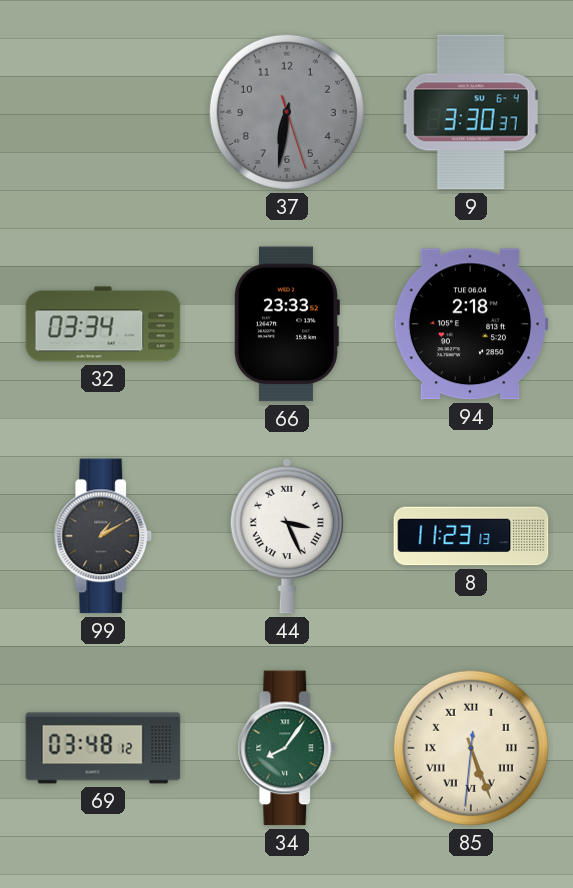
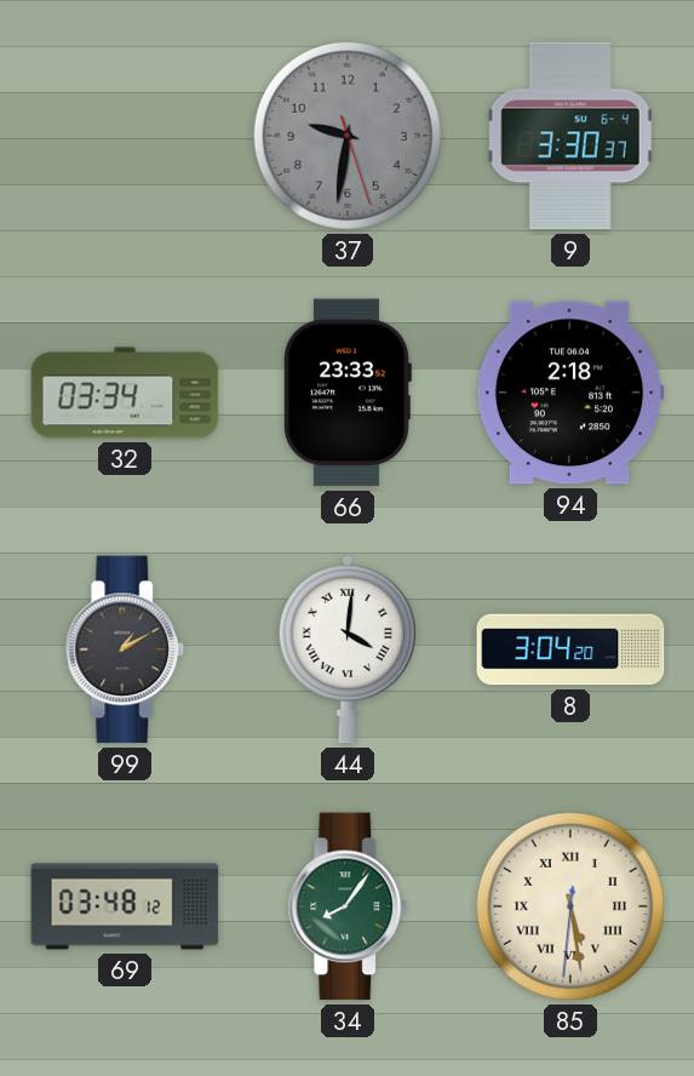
37: 6:31 -> 9:31
44: 3:26 -> 4:01
8: 11:23 -> 3:04
85: 5:26 -> 5:28
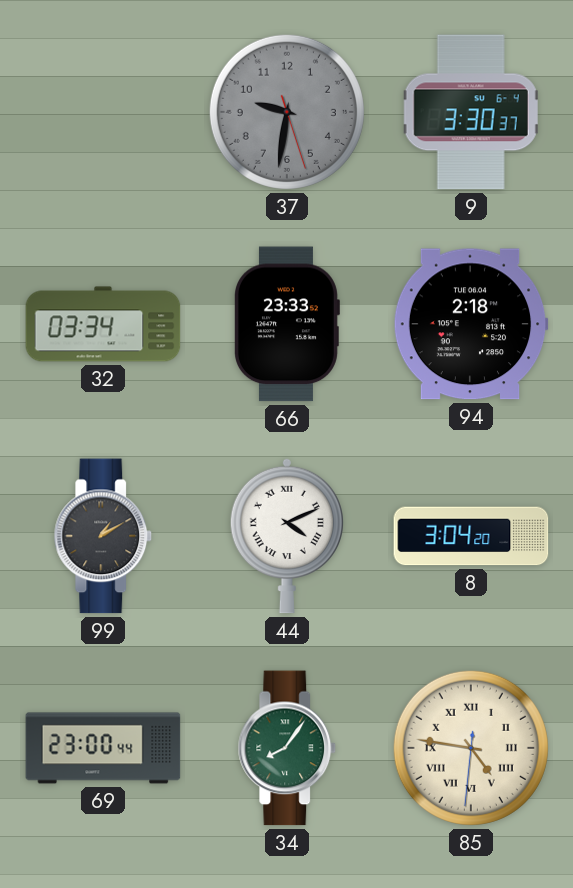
44: 4:01 -> 4:11
69: 03:48 -> 23:00
85: 5:28 -> 4:46
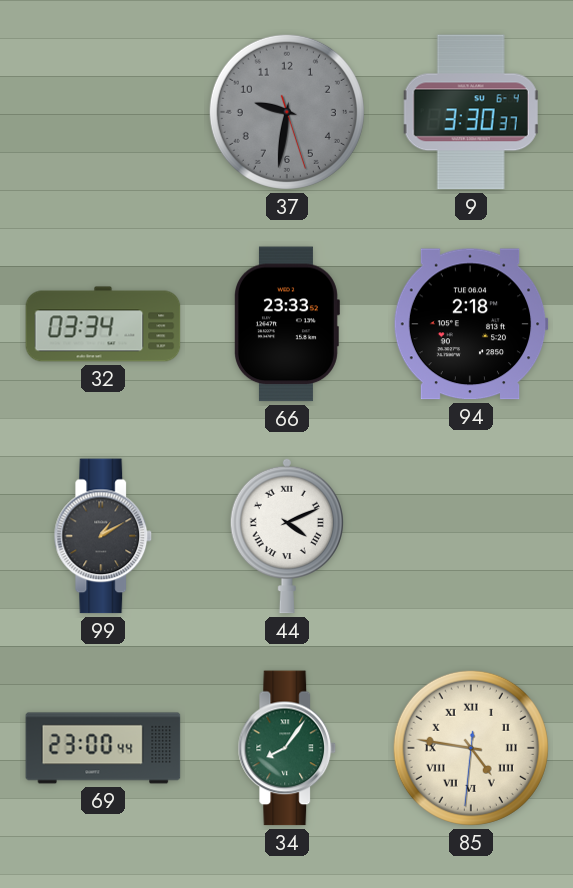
8: 3:04 -> none
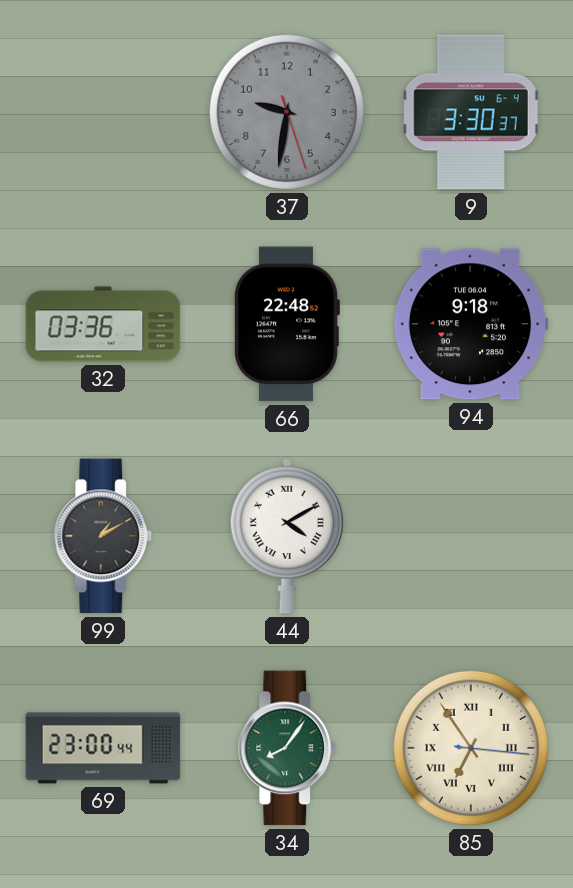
32: 03:34 -> 03:36
66: 23:33 -> 22:48
94: 2:18 -> 9:18
44: 4:11 -> 4:10
85: 4:46 -> 6:54
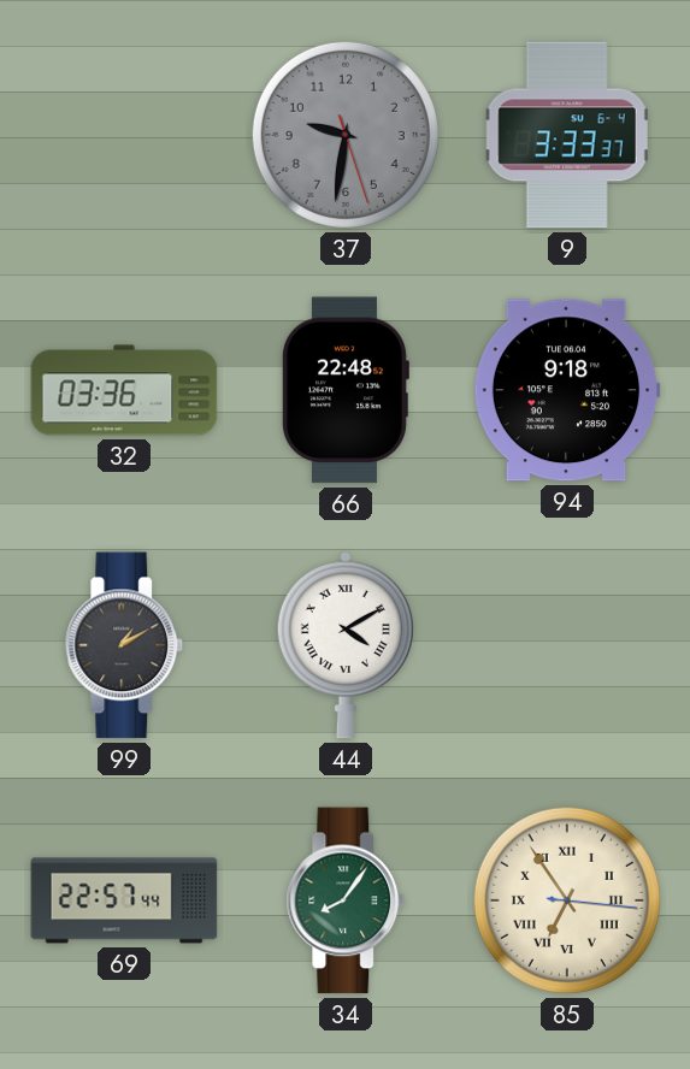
9: 3:30 -> 3:33
69: 23:00 -> 22:57
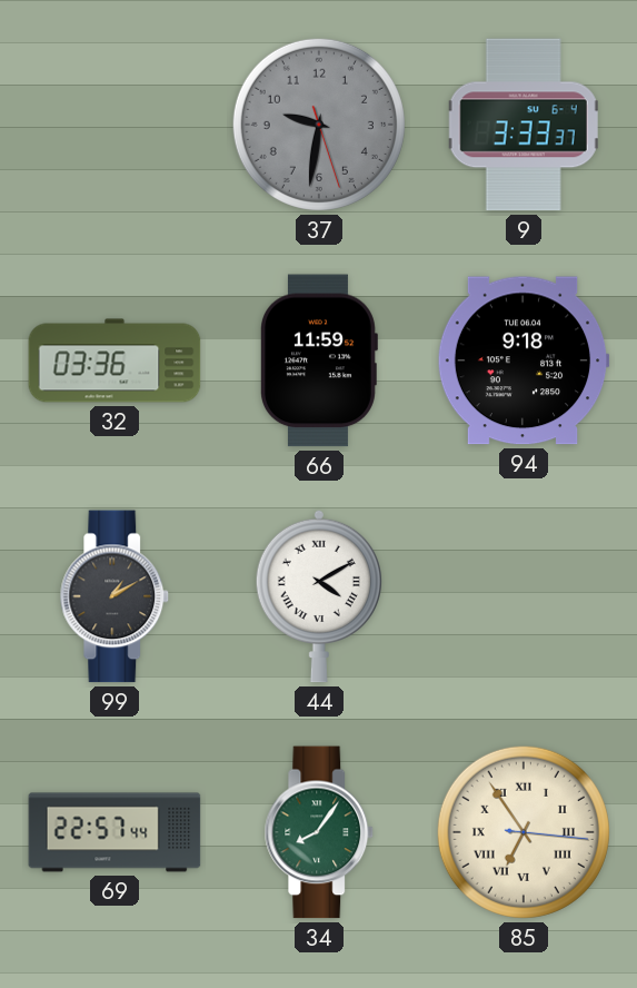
66: 22:48 -> 11:59
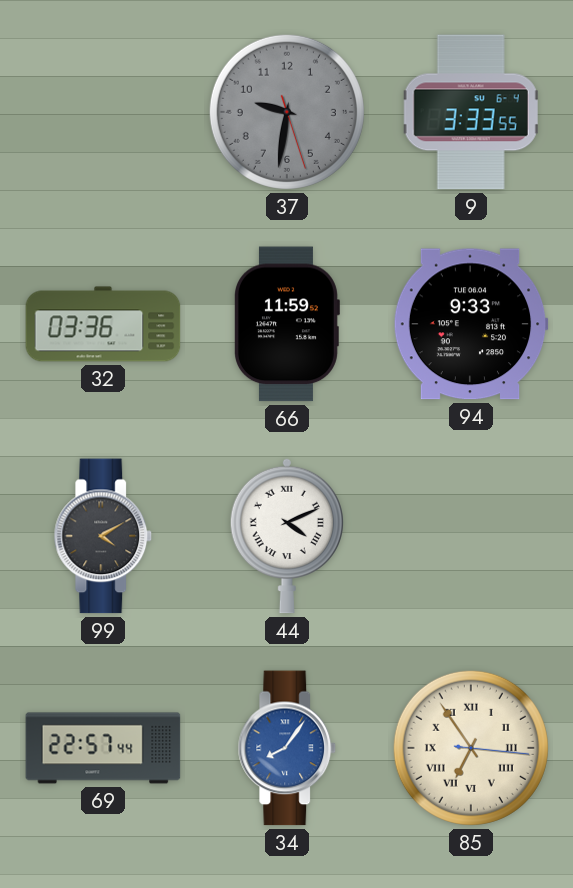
9: 3:33:37 -> 3:33:55
94: 9:18 -> 9:33
99: 1:10 -> 4:10
44: 4:10 -> 4:11
34 dial: green -> blue
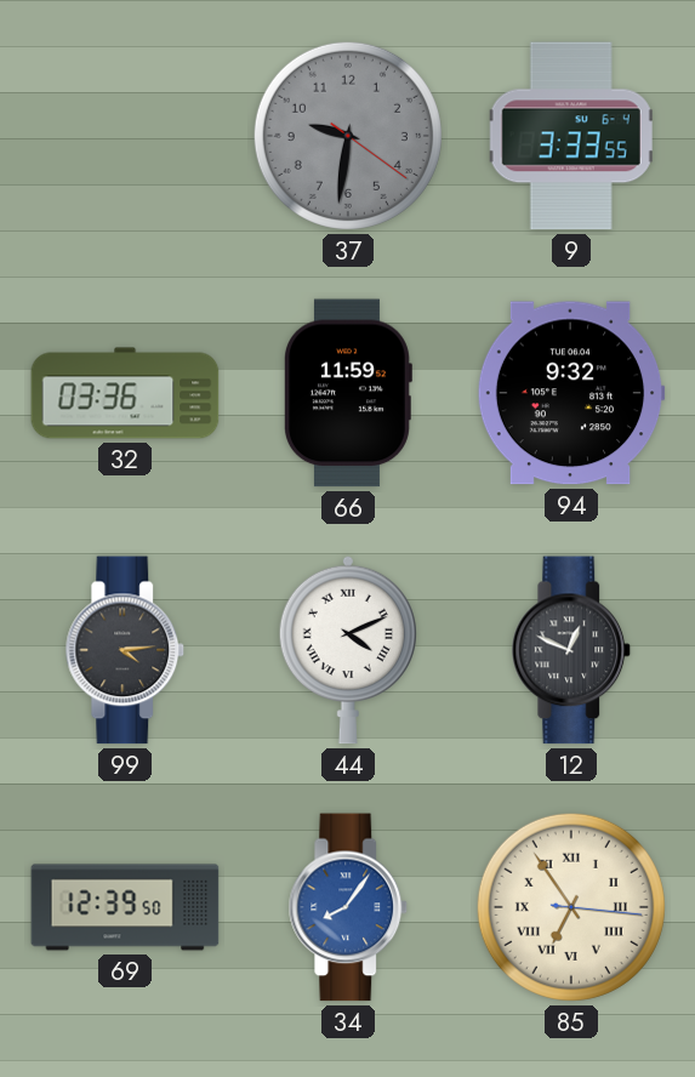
37: 9:31:27 -> 9:31:21
94: 9:33 -> 9:32
99: 4:10 -> 4:14
12: none -> 12:49
69: 22:57 -> 12:39
